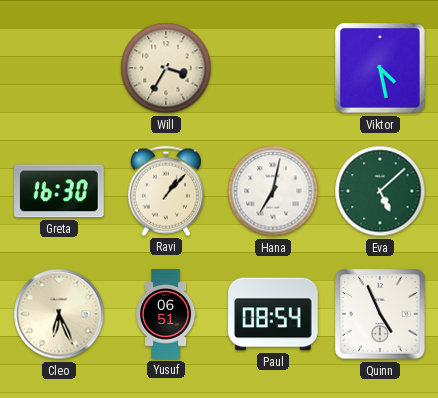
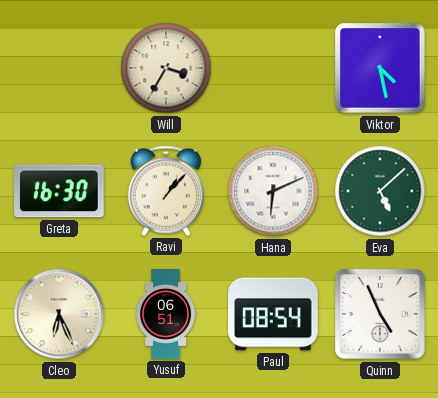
Hana: 7:02 -> 6:11
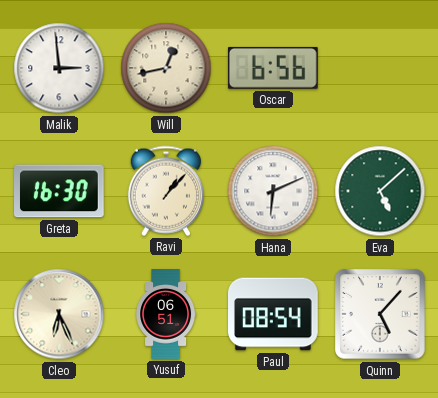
Malik: none -> 2:59
Will: 3:35 -> 12:43
Oscar: none -> 6:56
Viktor: 4:28 -> none
Quinn: 4:56 -> 5:07
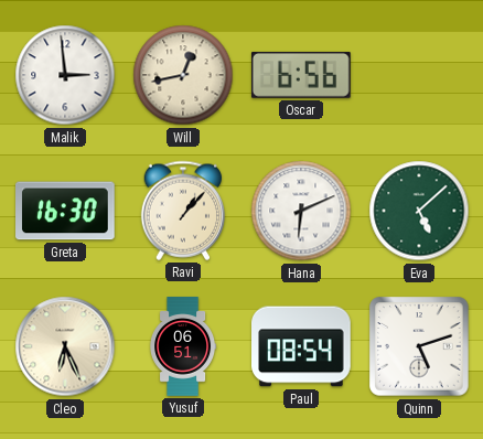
Quinn: 5:07 -> 5:12
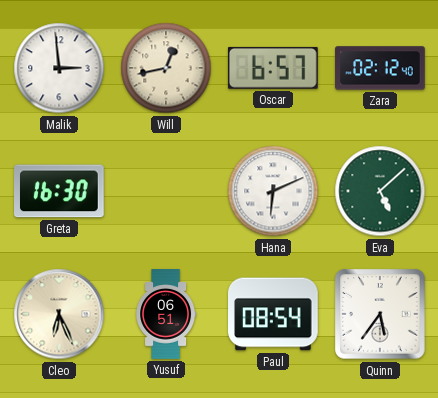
Oscar: 6:56 -> 6:57
Zara: none -> 02:12
Ravi: 1:07 -> none
Quinn: 5:12 -> 5:36
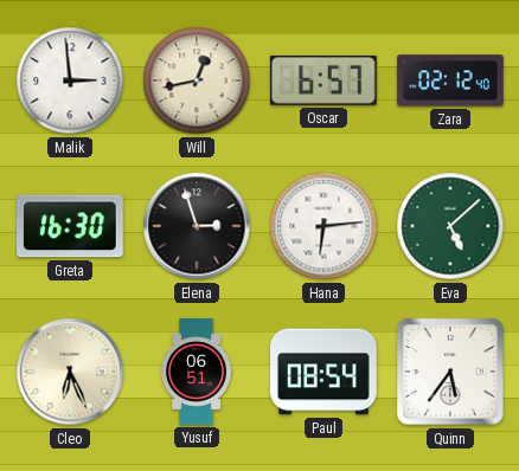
Elena: none -> 2:57
Hana: 6:11 -> 6:14
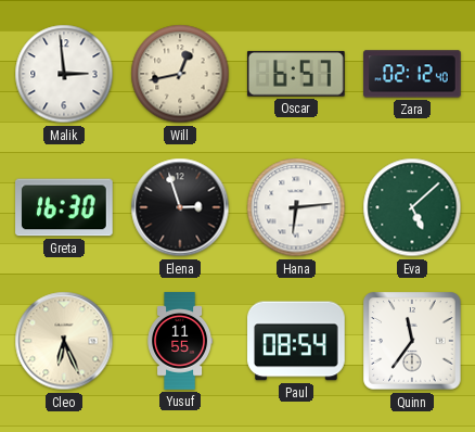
Yusuf: 06:51 -> 11:55
Quinn: 5:36 -> 11:36
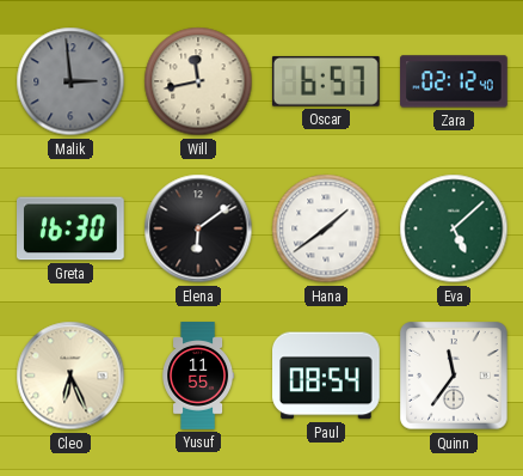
Malik dial: white -> grey
Will: 12:43 -> 11:43
Elena: 2:57 -> 6:09
Hana: 6:14 -> 1:39
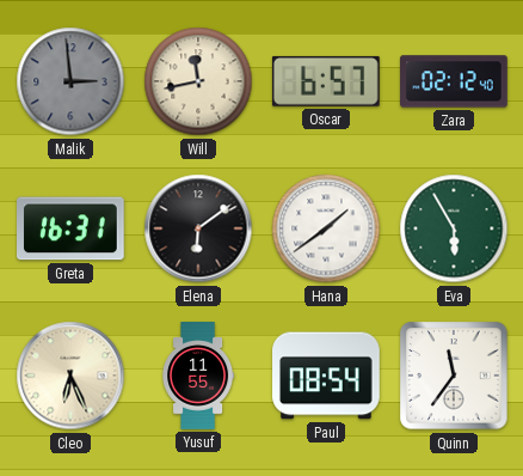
Greta: 16:30 -> 16:31
Eva: 5:08 -> 5:55
